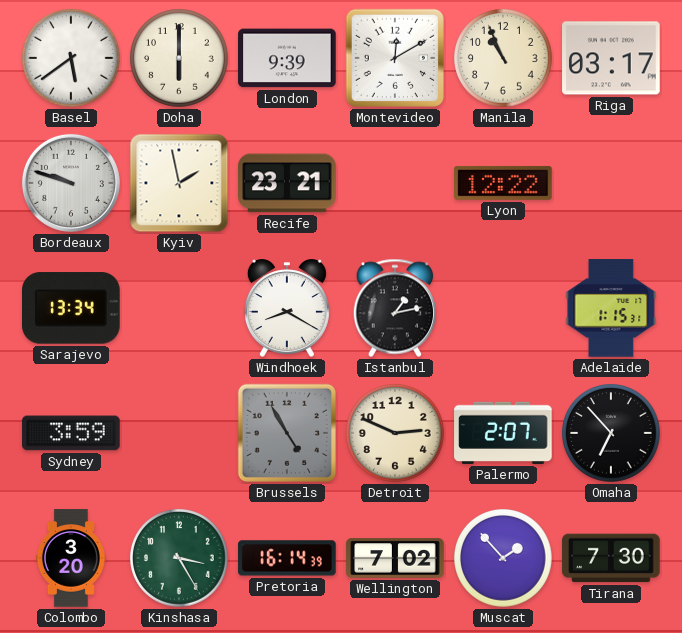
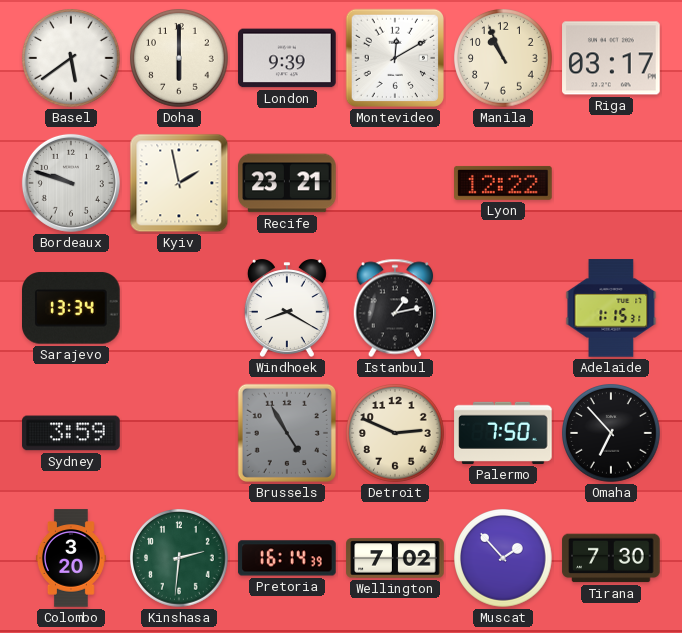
Palermo: 2:07 -> 7:50
Kinshasa: 3:25 -> 2:31
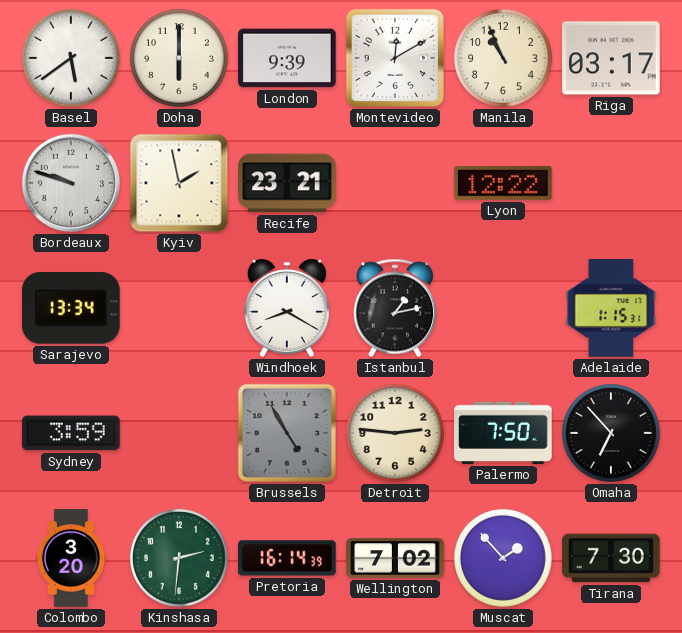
Detroit: 2:49 -> 2:46
